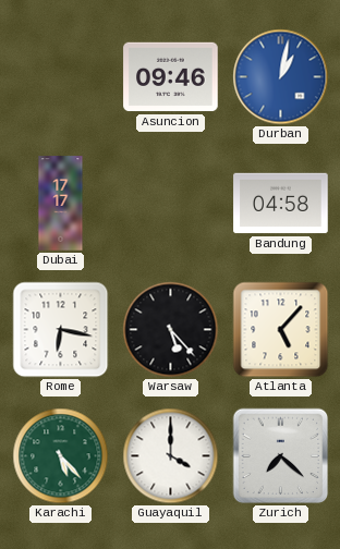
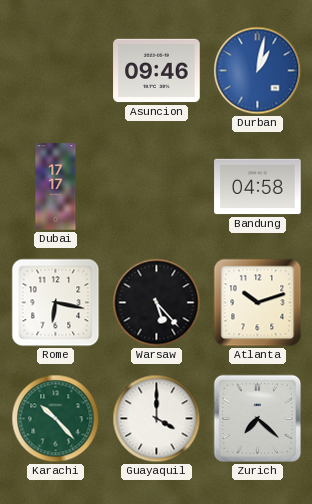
Atlanta: 5:07 -> 10:12
Karachi: 5:23 -> 10:23
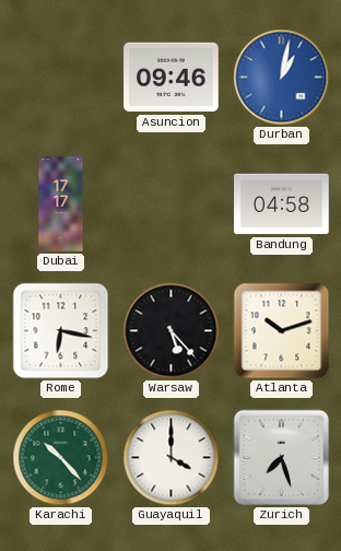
Zurich: 7:22 -> 7:27
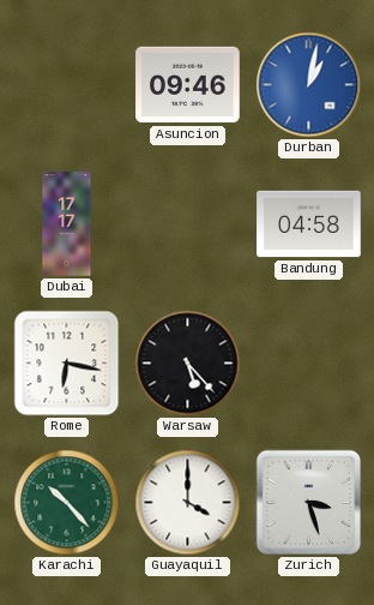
Atlanta: 10:12 -> none
Zurich: 7:27 -> 3:27
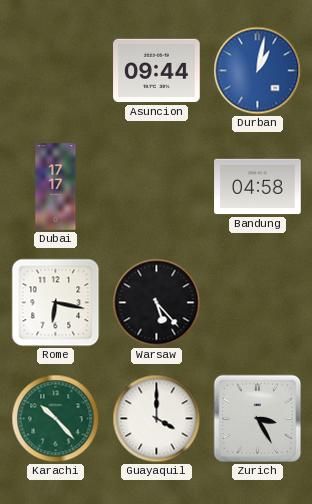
Asuncion: 09:46 -> 09:44
Zurich: 3:27 -> 3:25
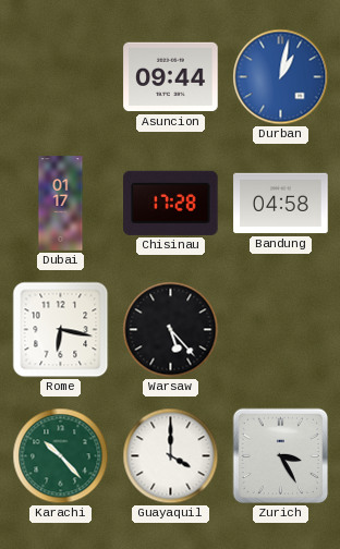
Dubai: 17:17 -> 01:17
Chisinau: none -> 17:28
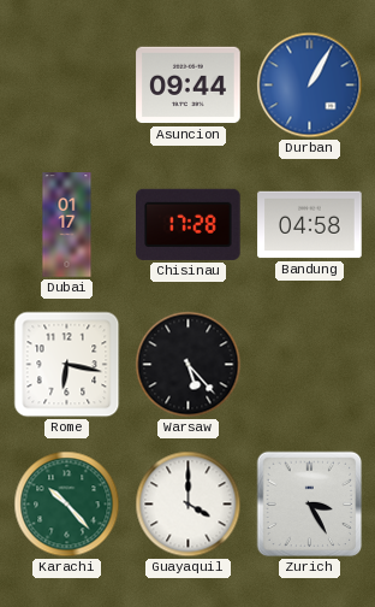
Durban: 1:02 -> 1:05
